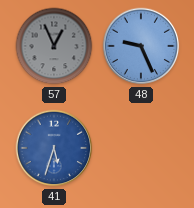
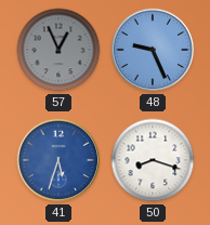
50: none -> 8:18
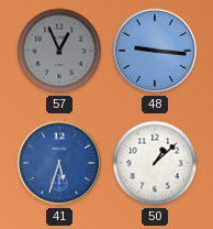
48: 9:26 -> 9:16
50: 8:18 -> 1:08
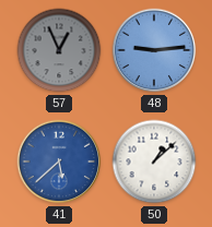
48: 9:16 -> 9:14
41: 5:33 -> 5:38
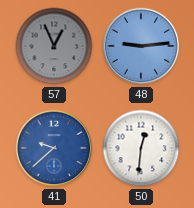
41: 5:38 -> 9:38
50: 1:08 -> 12:31
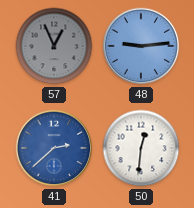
41: 9:38 -> 2:38
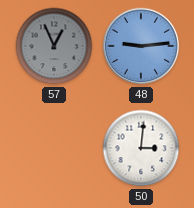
41: 2:38 -> none
50: 12:31 -> 3:01
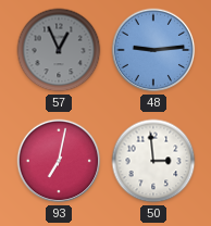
93: none -> 7:02
50: 3:01 -> 2:59
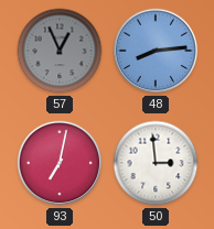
48: 9:14 -> 8:14
